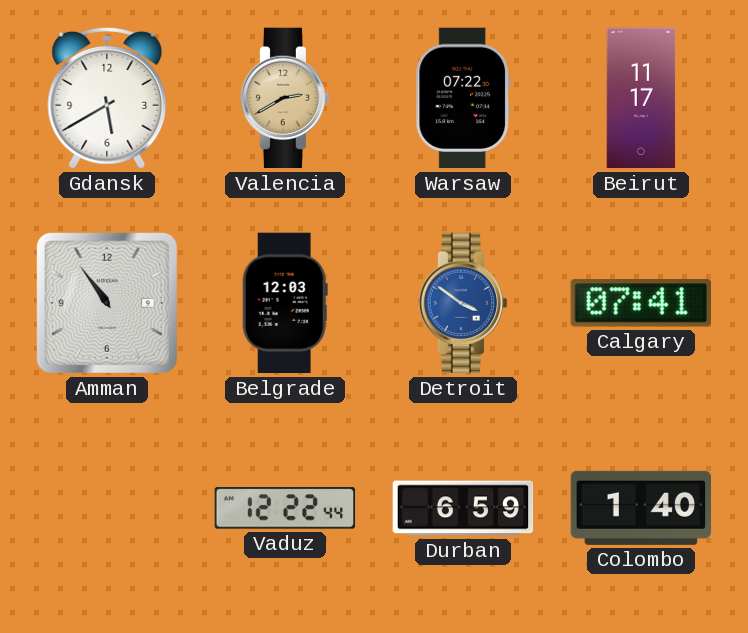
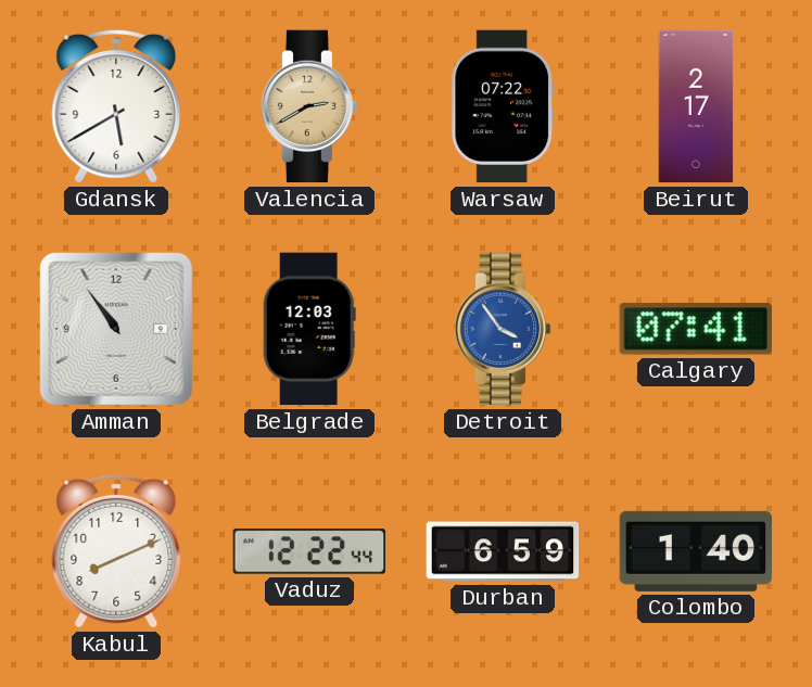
Beirut: 11:17 -> 2:17
Detroit: 3:51 -> 3:54
Kabul: none -> 8:11
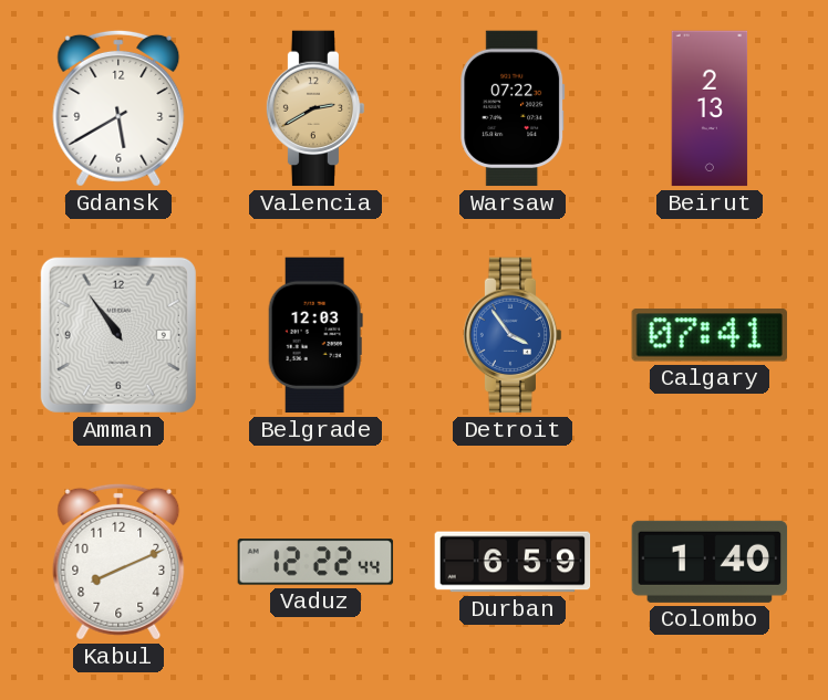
Beirut: 2:17 -> 2:13
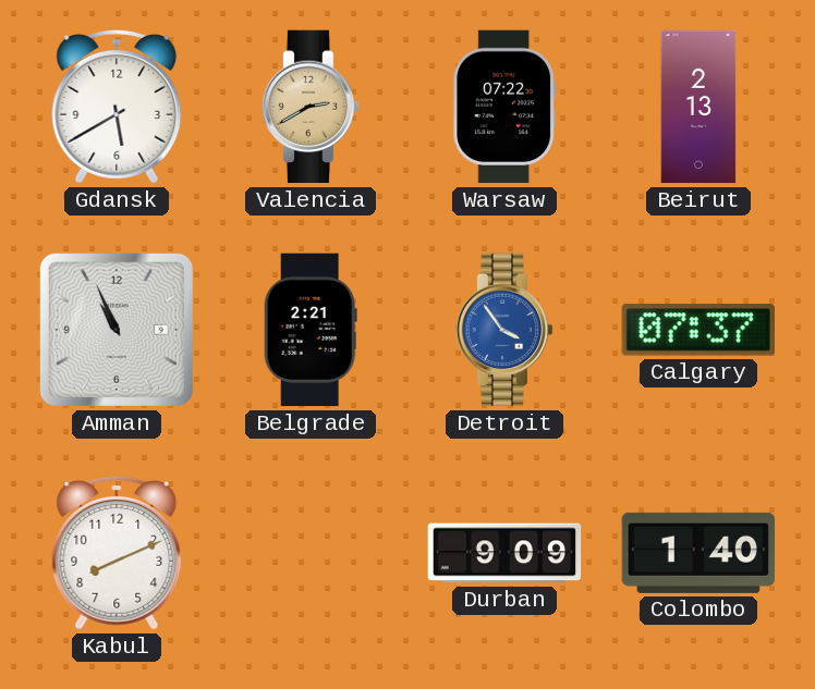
Amman: 10:54 -> 10:56
Belgrade: 12:03 -> 2:21
Calgary: 07:41 -> 07:37
Vaduz: 12:22 -> none
Durban: 6:59 -> 9:09
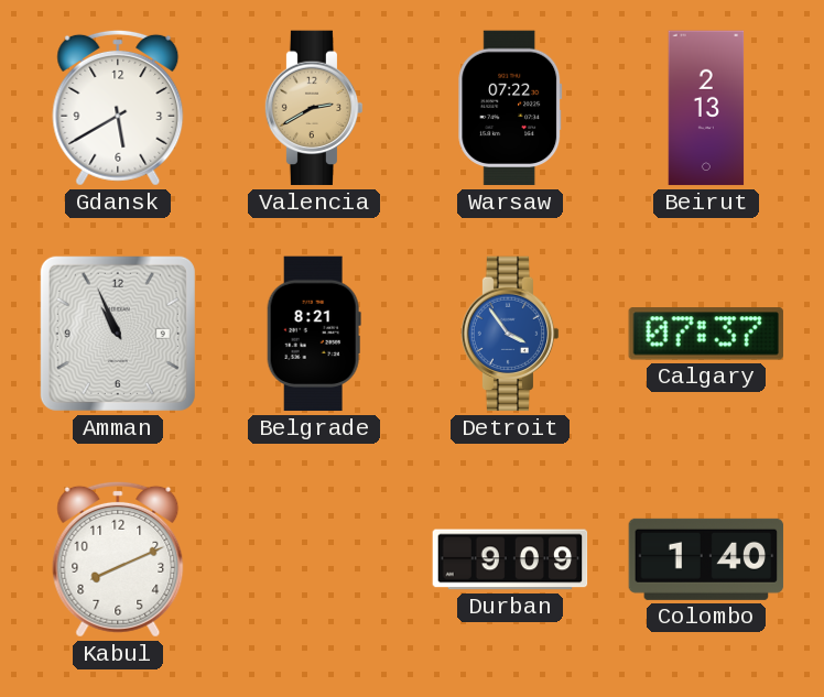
Belgrade: 2:21 -> 8:21
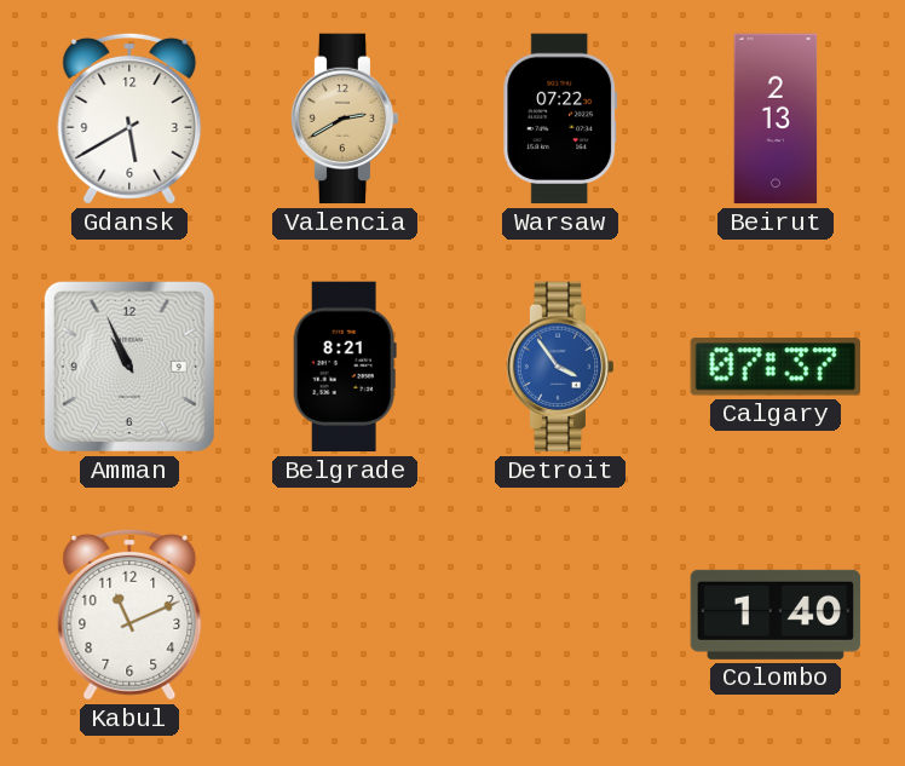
Kabul: 8:11 -> 11:11
Durban: 9:09 -> none
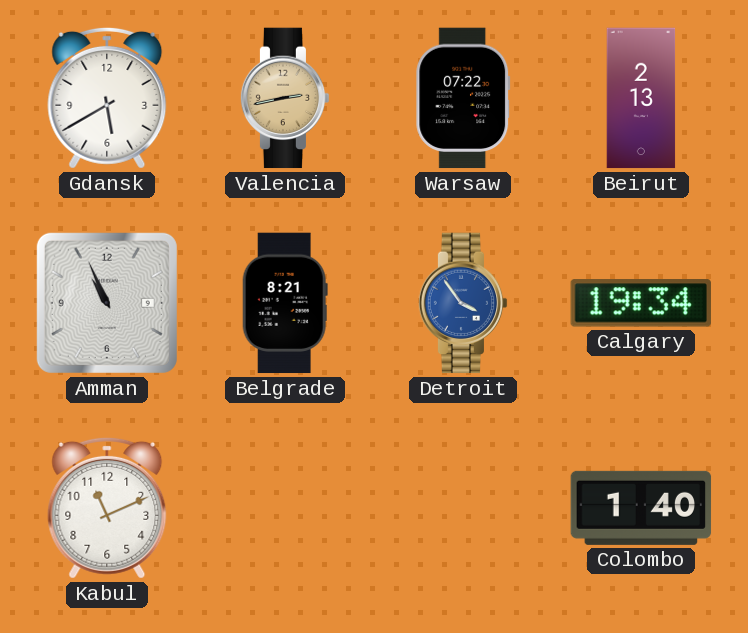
Valencia: 2:40 -> 2:43
Calgary: 07:37 -> 19:34
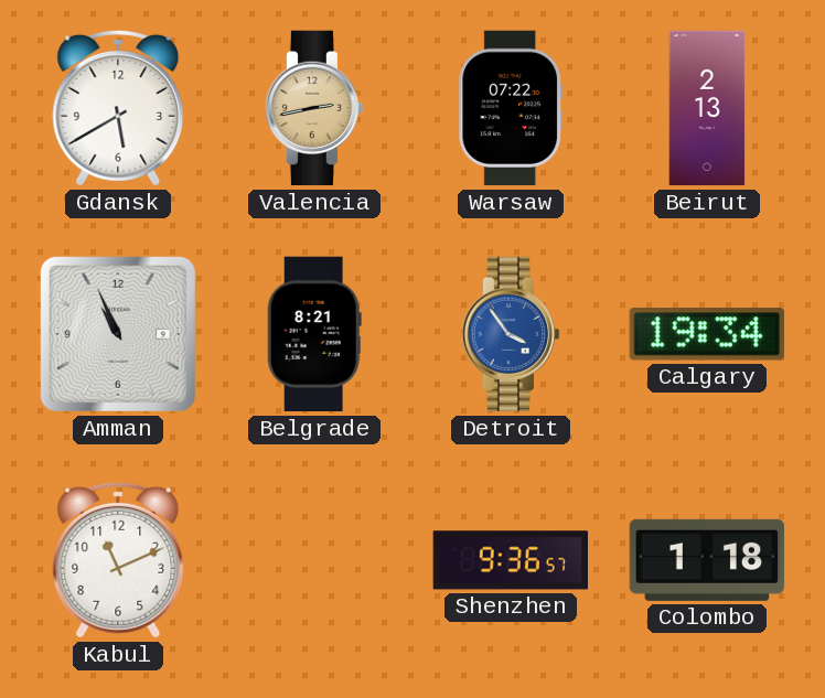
Shenzhen: none -> 9:36
Colombo: 1:40 -> 1:18
